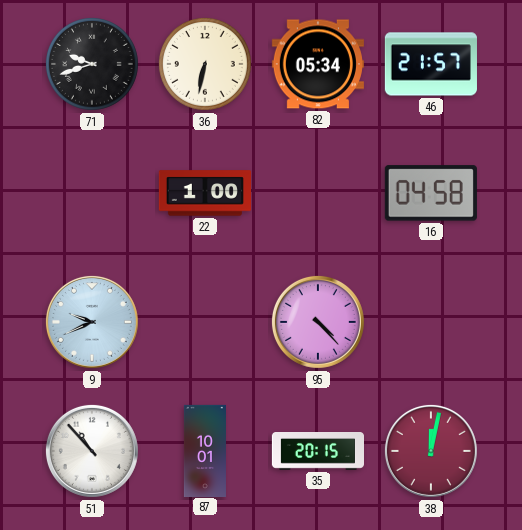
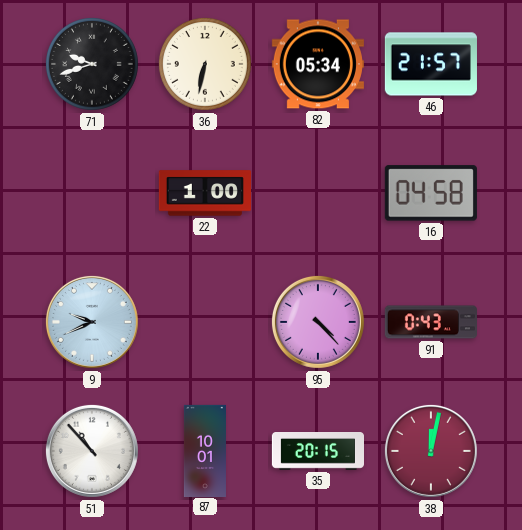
91: none -> 0:43
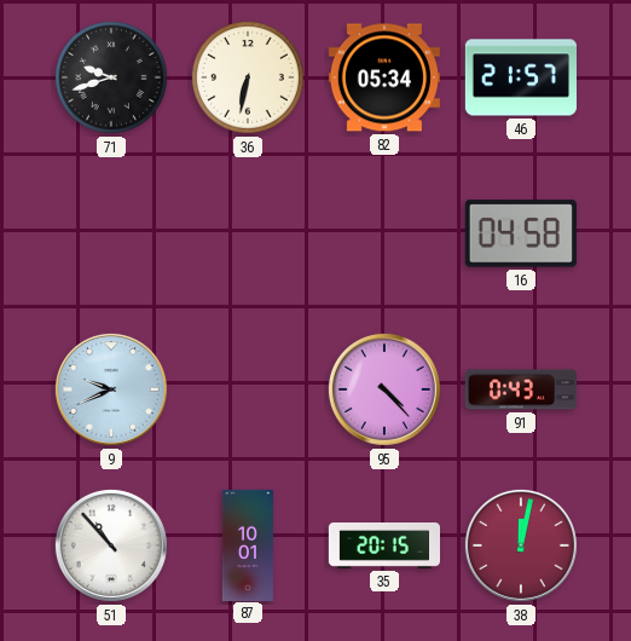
22: 1:00 -> none
